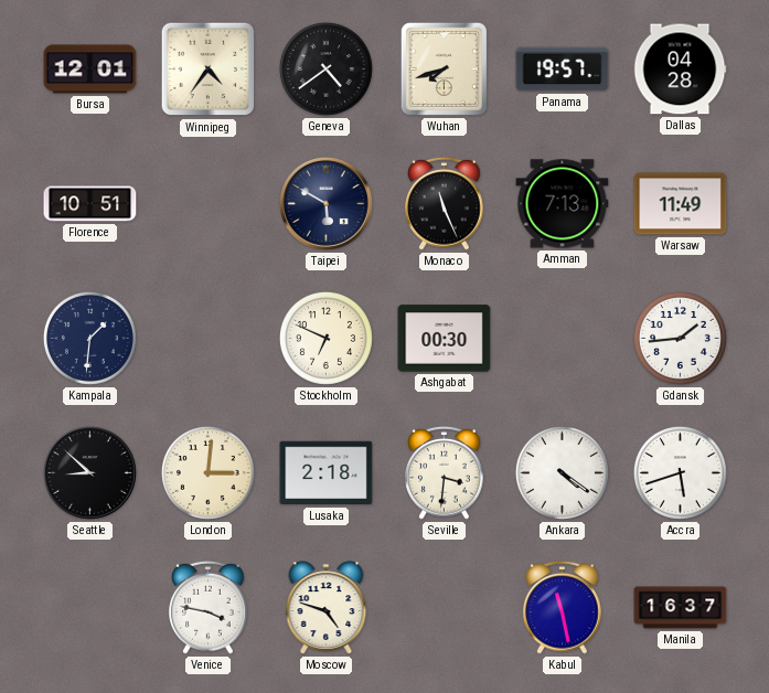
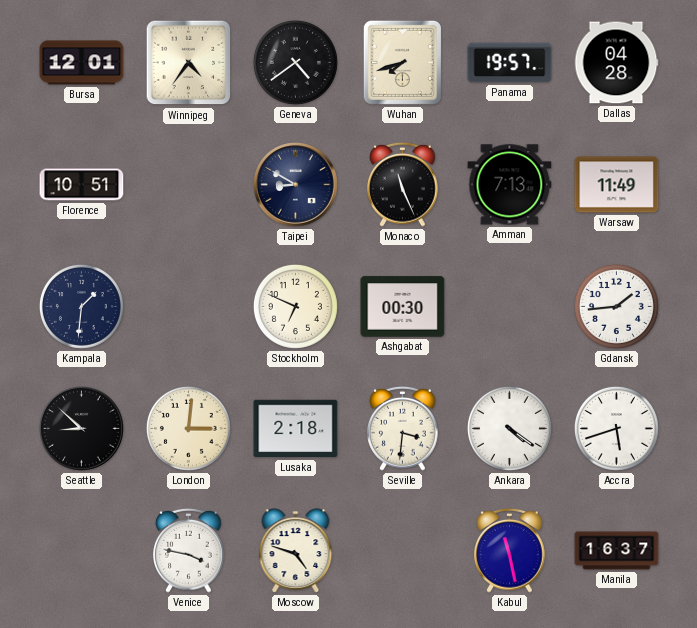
Taipei: 5:50 -> 8:50
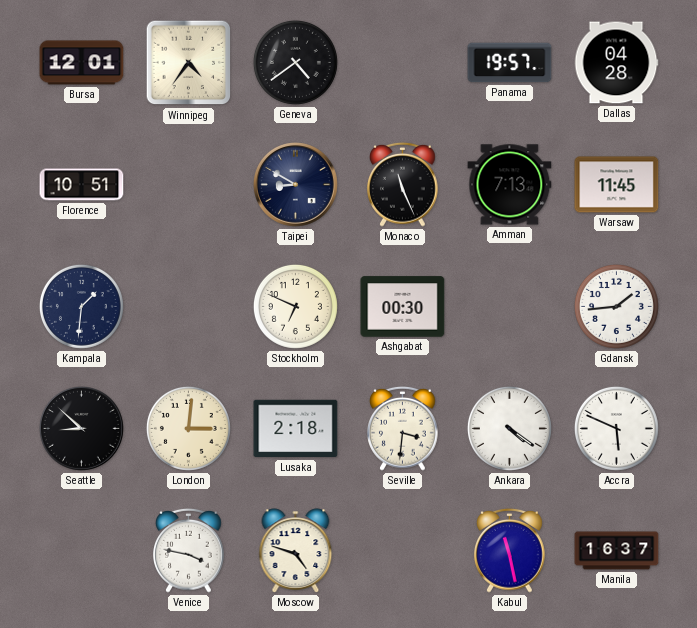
Wuhan: 7:42 -> none
Warsaw: 11:49 -> 11:45
Accra: 5:42 -> 5:49
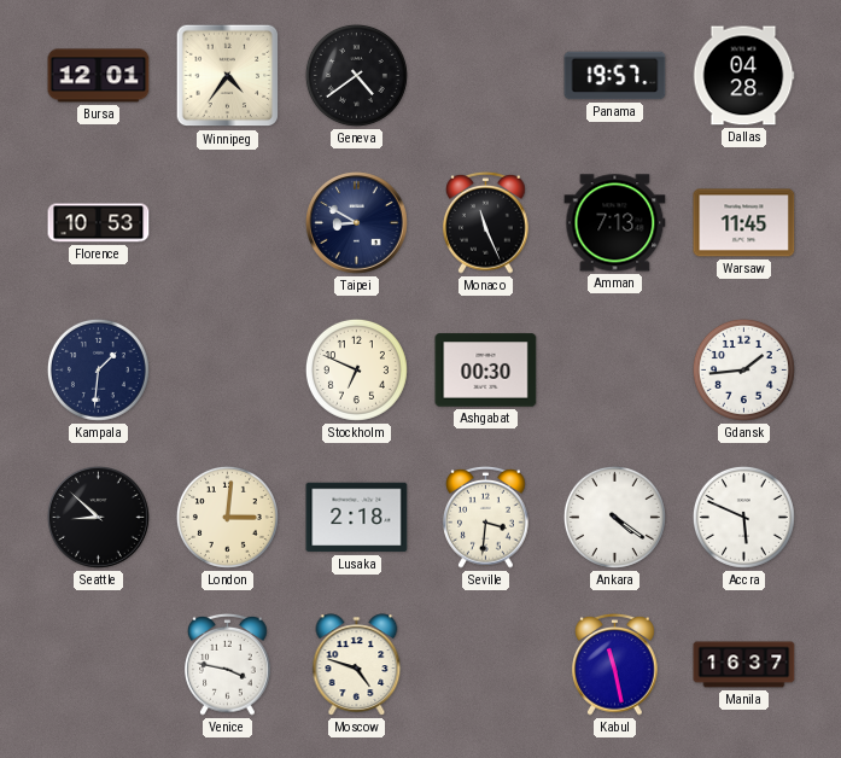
Florence: 10:51 -> 10:53
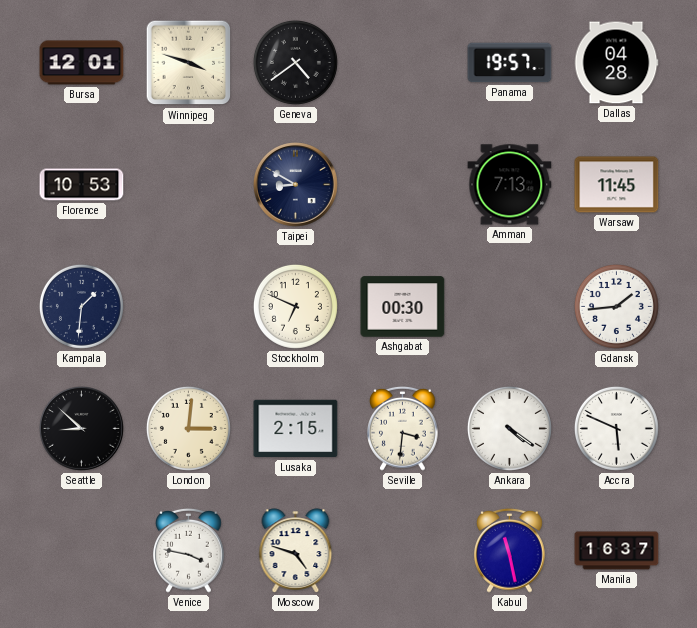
Winnipeg: 4:36 -> 3:48
Monaco: 11:26 -> none
Lusaka: 2:18 -> 2:15
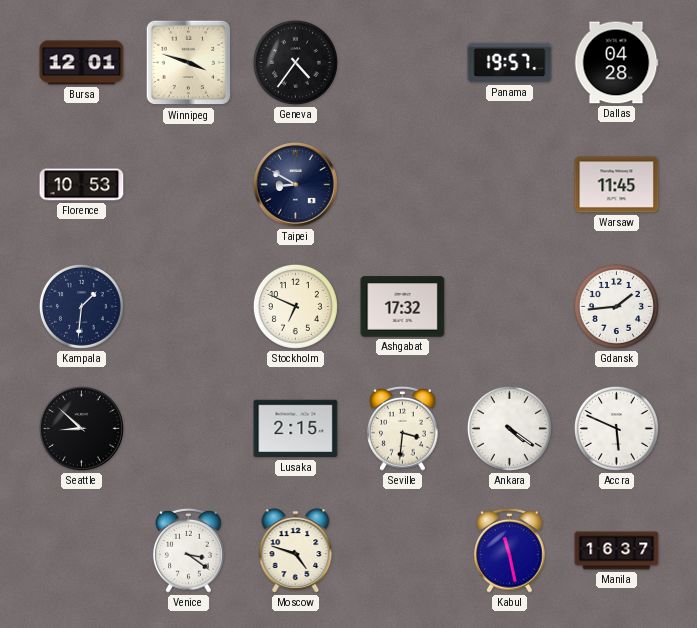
Geneva: 4:39 -> 4:36
Amman: 7:13 -> none
Ashgabat: 00:30 -> 17:32
London: 3:01 -> none
Venice: 3:47 -> 3:21
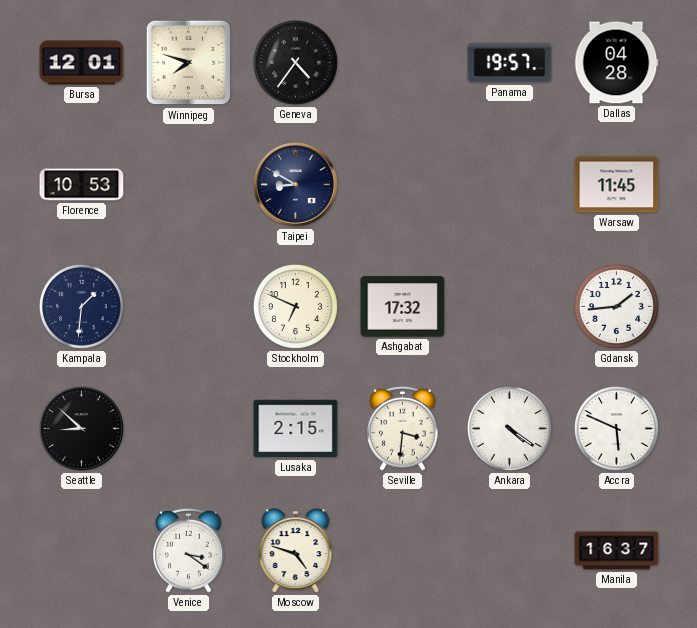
Winnipeg: 3:48 -> 7:48
Kabul: 11:28 -> none
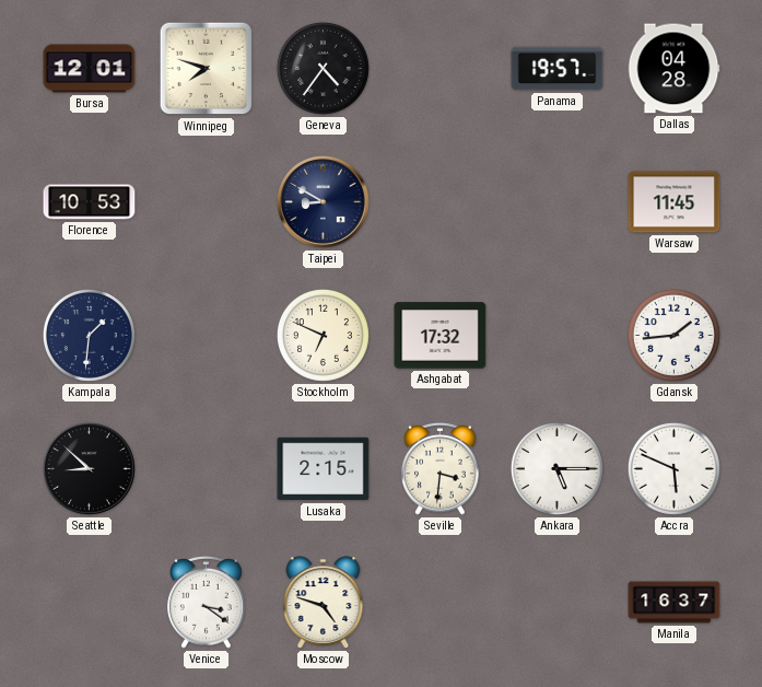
Ankara: 4:21 -> 5:15
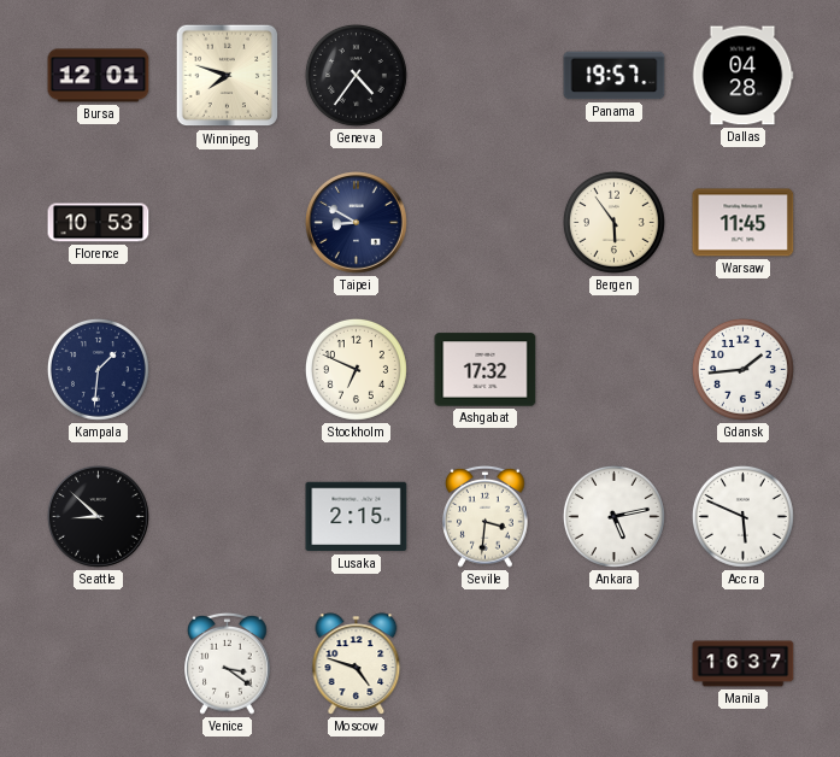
Bergen: none -> 5:54
Ankara: 5:15 -> 5:13
